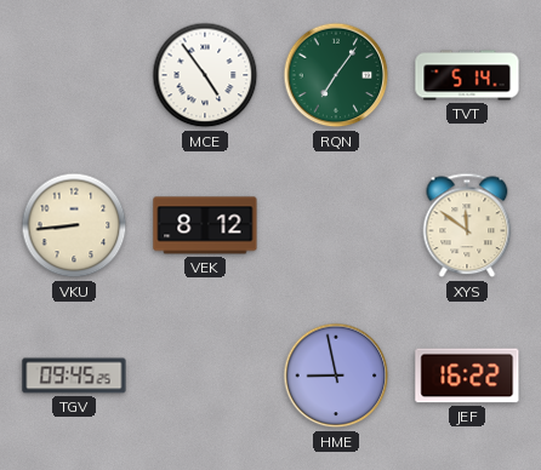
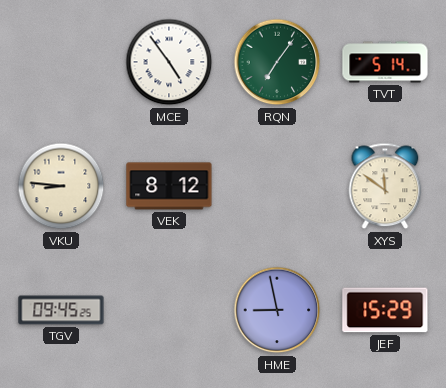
VKU: 8:44 -> 8:46
JEF: 16:22 -> 15:29
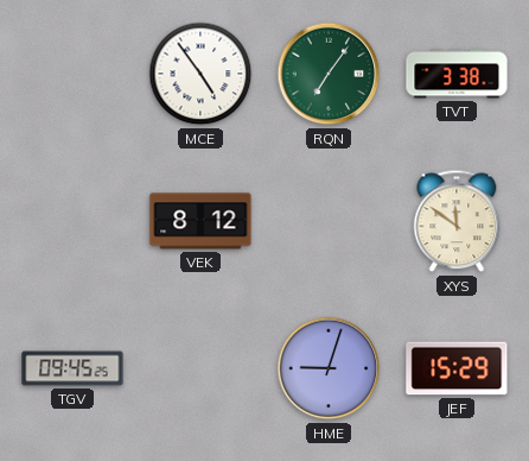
TVT: 5:14 -> 3:38
VKU: 8:46 -> none
HME: 8:58 -> 9:03
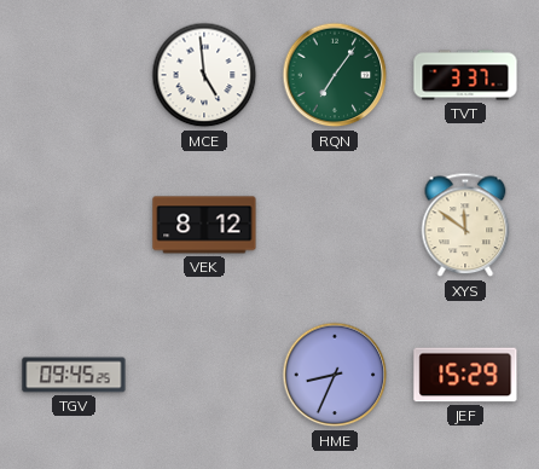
MCE: 4:54 -> 4:59
TVT: 3:38 -> 3:37
HME: 9:03 -> 8:34
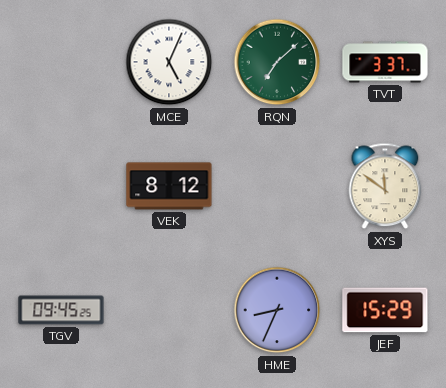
MCE: 4:59 -> 5:04
RQN: 7:06 -> 7:08
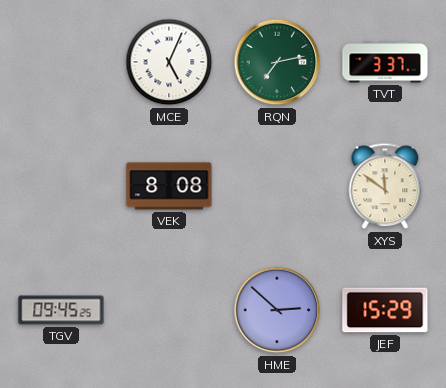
RQN: 7:08 -> 7:13
VEK: 8:12 -> 8:08
HME: 8:34 -> 2:52
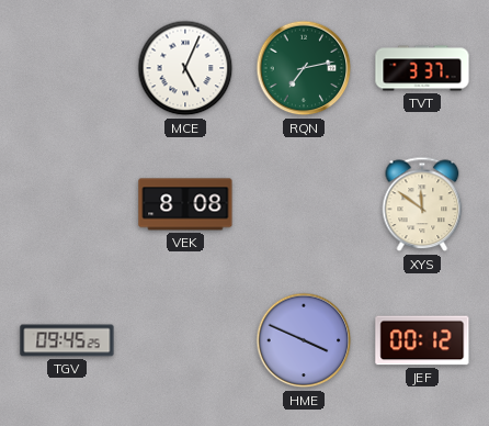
HME: 2:52 -> 3:49
JEF: 15:29 -> 00:12
